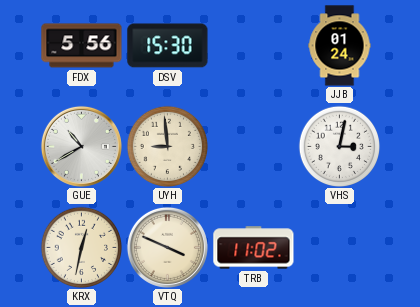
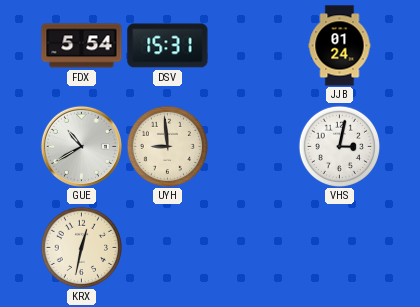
FDX: 5:56 -> 5:54
DSV: 15:30 -> 15:31
VTQ: 3:49 -> none
TRB: 11:02 -> none
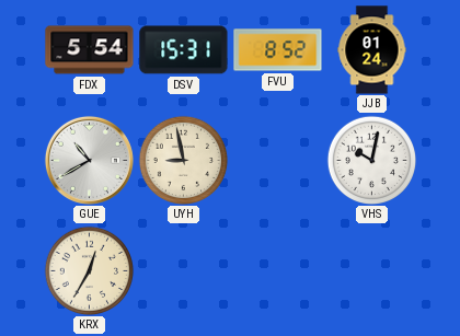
FVU: none -> 8:52
UYH: 8:59 -> 8:58
VHS: 3:02 -> 10:02
KRX: 12:32 -> 12:35
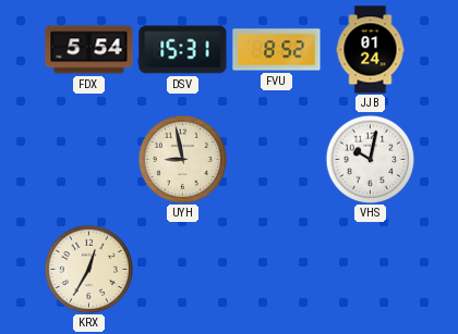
GUE: 10:40 -> none
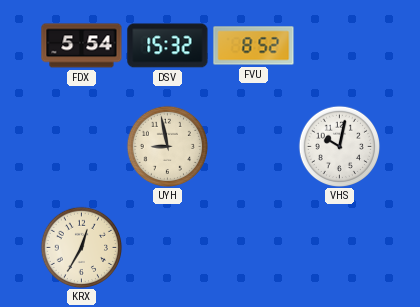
DSV: 15:31 -> 15:32
JJB: 01:24 -> none
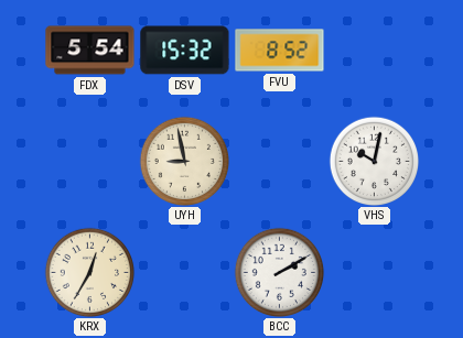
BCC: none -> 2:10
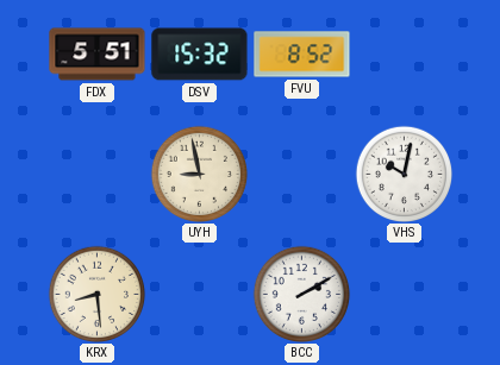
FDX: 5:54 -> 5:51
KRX: 12:35 -> 8:29
